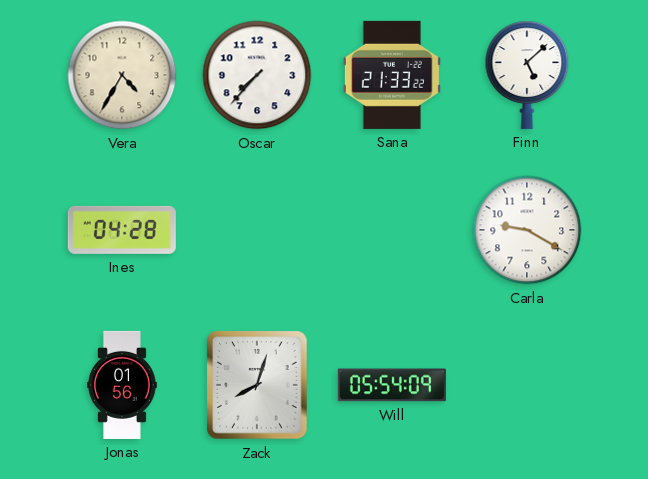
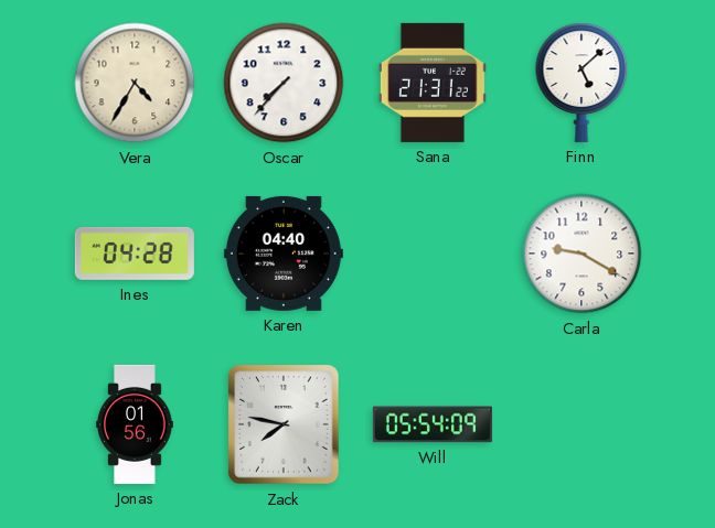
Sana: 21:33 -> 21:31
Karen: none -> 04:40
Zack: 8:03 -> 7:47
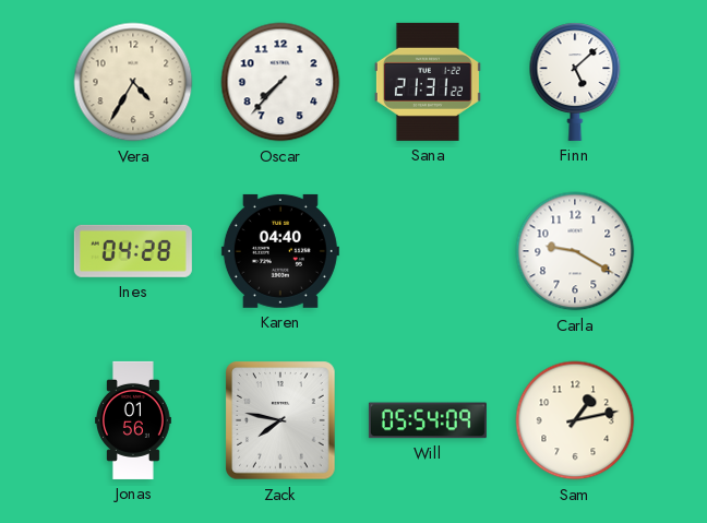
Sam: none -> 1:13
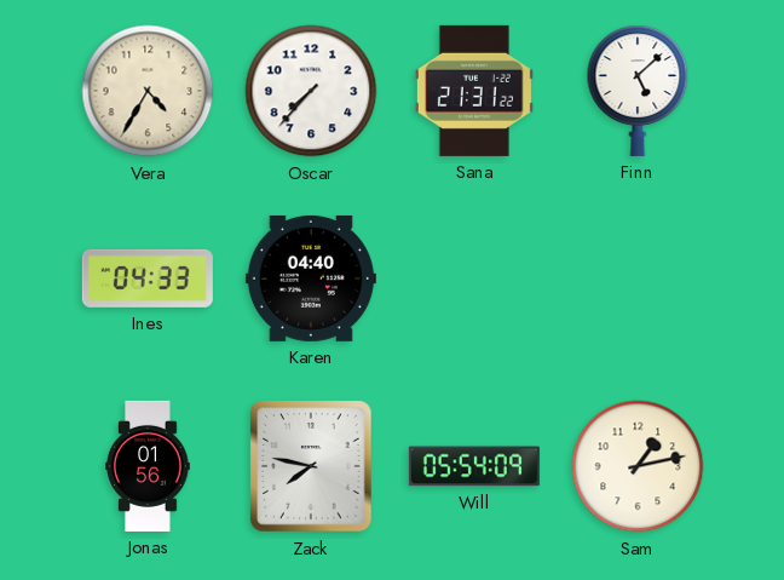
Ines: 04:28 -> 04:33
Carla: 9:20 -> none
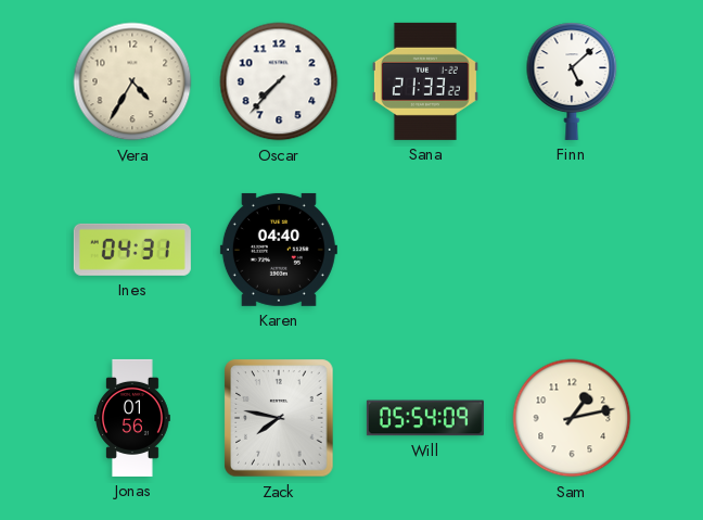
Sana: 21:31 -> 21:33
Ines: 04:33 -> 04:31
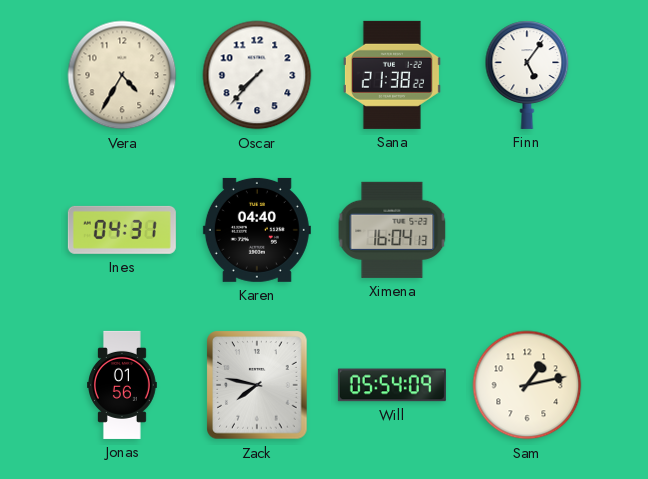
Sana: 21:33 -> 21:38
Finn: 5:08 -> 5:06
Ximena: none -> 16:04
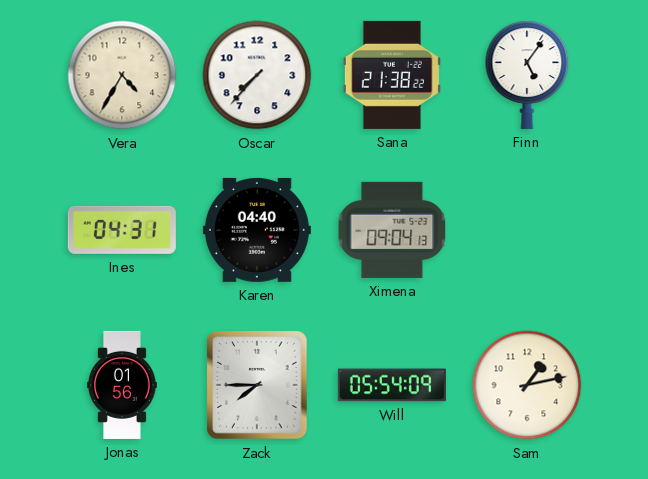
Ximena: 16:04 -> 09:04
Zack: 7:47 -> 7:45
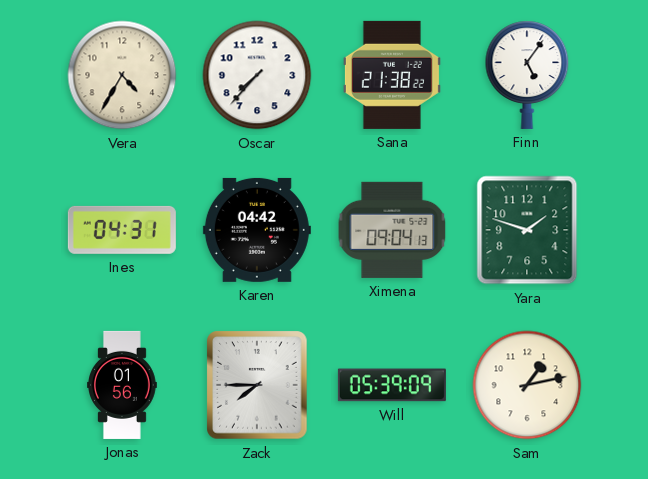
Karen: 04:40 -> 04:42
Yara: none -> 1:48
Will: 05:54 -> 05:39
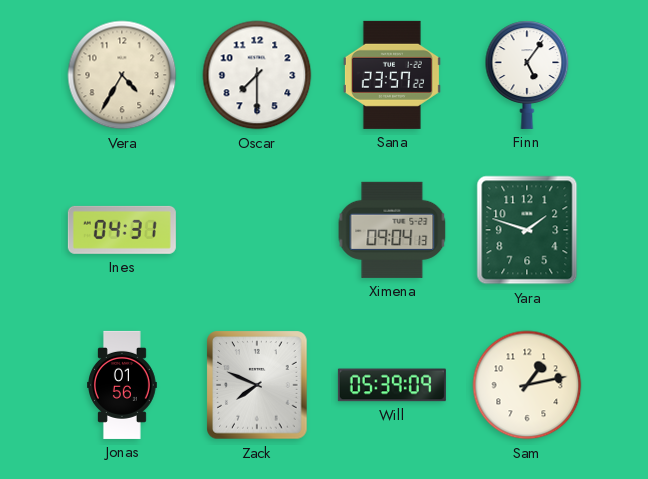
Oscar: 7:37 -> 7:30
Sana: 21:38 -> 23:57
Karen: 04:42 -> none
Zack: 7:45 -> 7:49
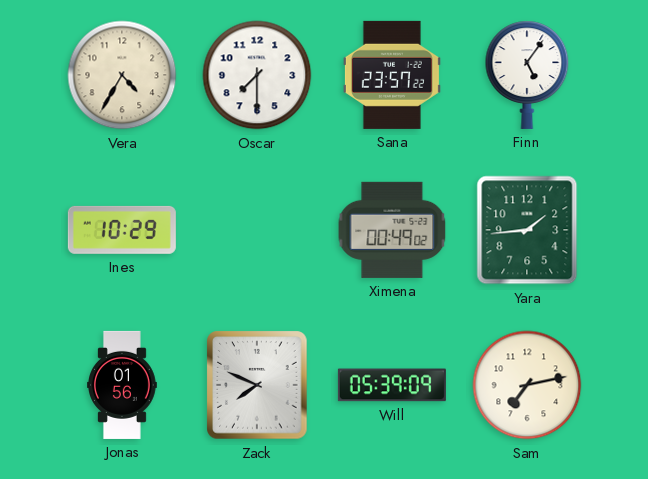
Ines: 04:31 -> 10:29
Ximena: 09:04 -> 00:49
Yara: 1:48 -> 1:44
Sam: 1:13 -> 7:13
